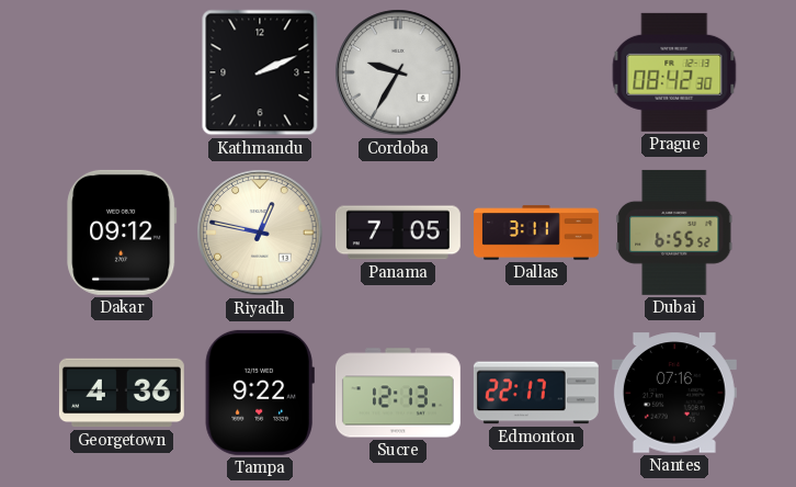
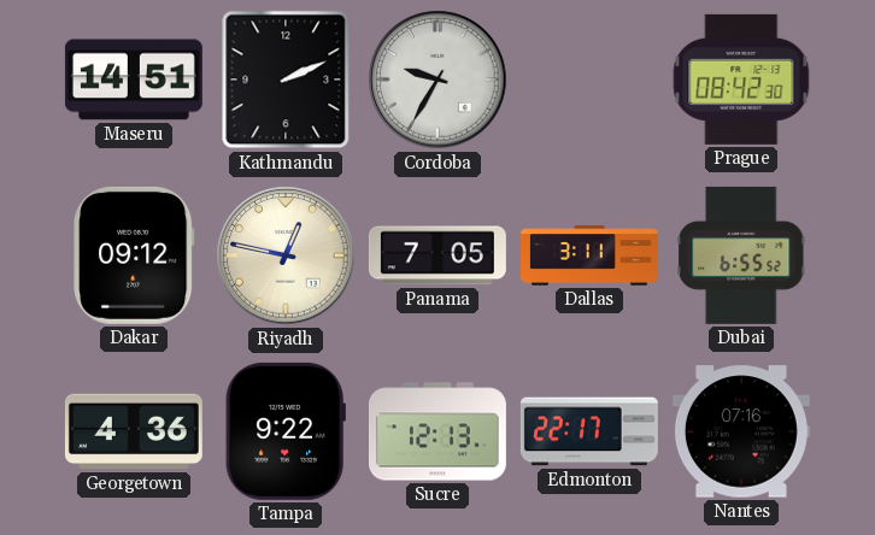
Maseru: none -> 14:51
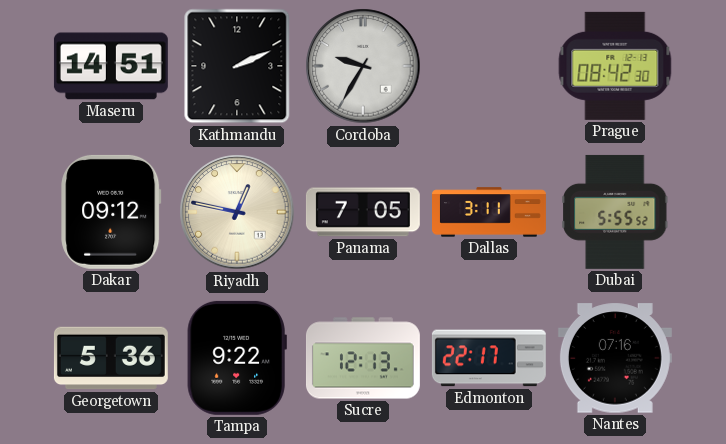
Dubai: 6:55 -> 5:55
Georgetown: 4:36 -> 5:36
